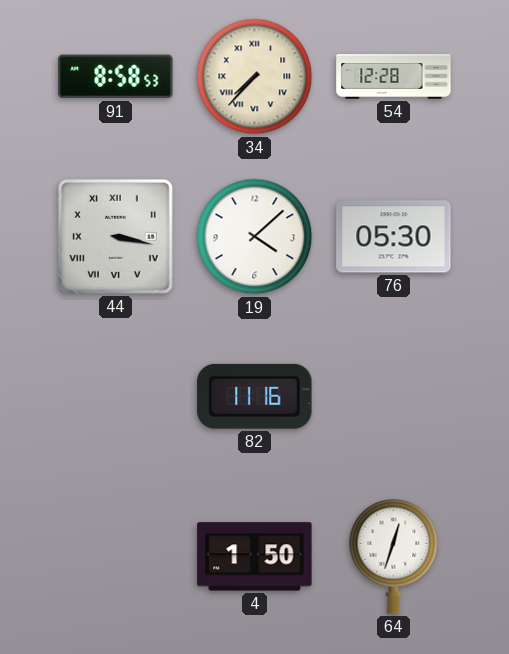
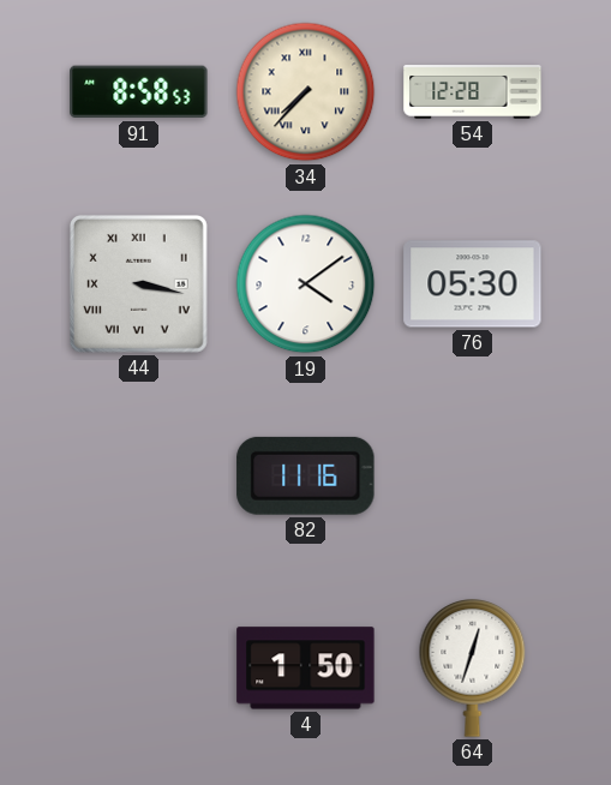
19: 4:08 -> 4:09
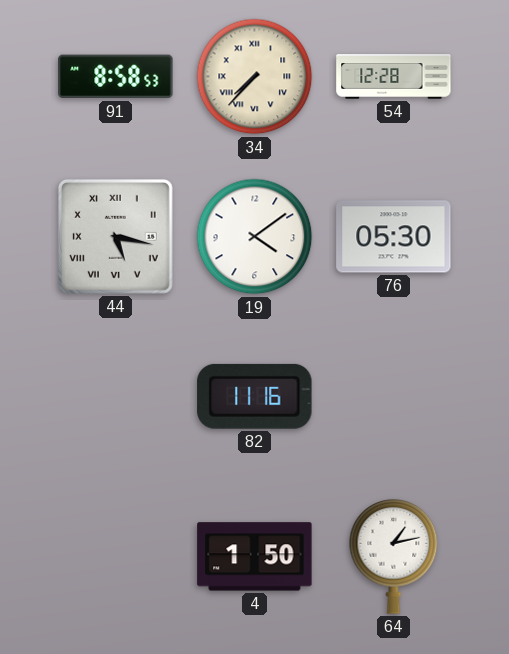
44: 3:17 -> 5:17
64: 12:33 -> 1:13
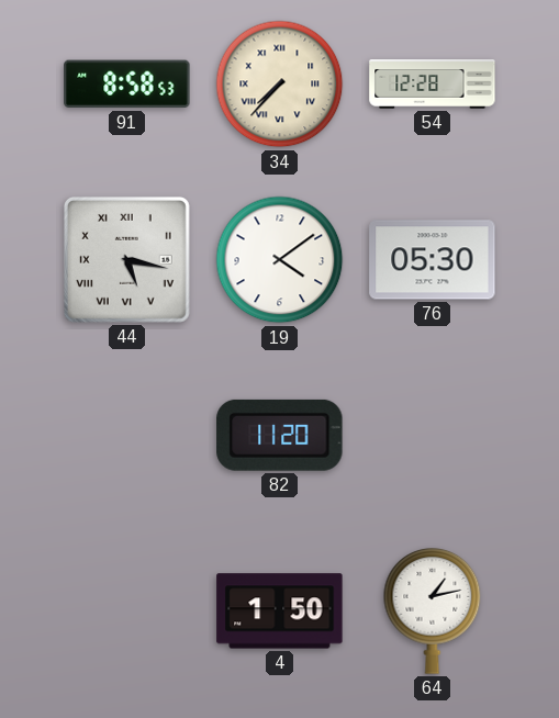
82: 11:16 -> 11:20
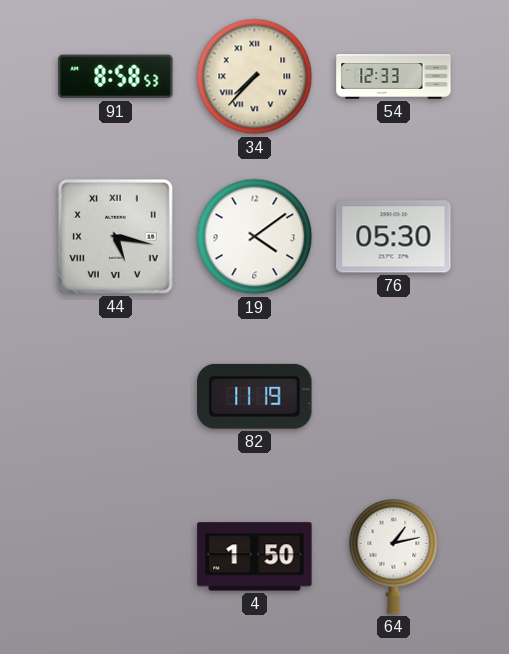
54: 12:28 -> 12:33
82: 11:20 -> 11:19
